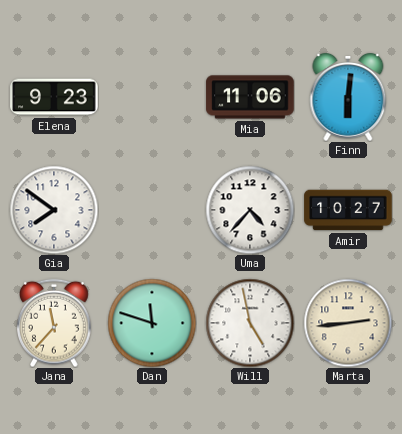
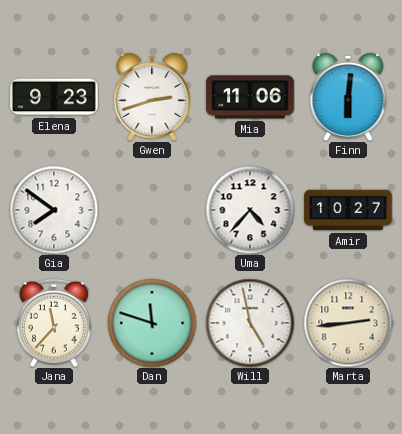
Gwen: none -> 2:42
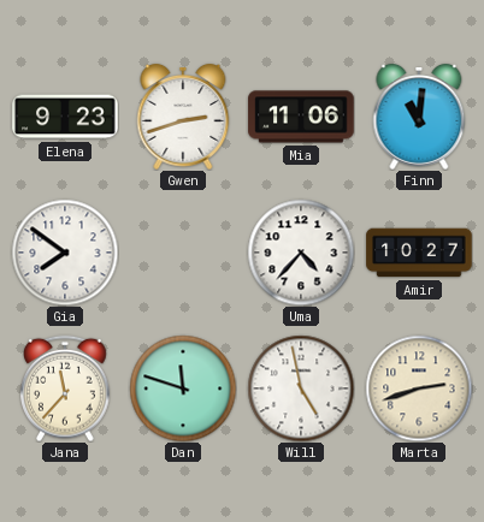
Finn: 6:01 -> 11:01
Marta: 2:44 -> 2:42
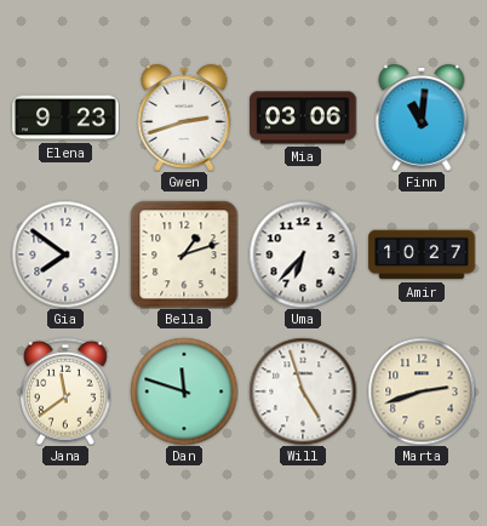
Mia: 11:06 -> 03:06
Bella: none -> 1:12
Uma: 4:37 -> 6:37
Jana: 11:37 -> 11:39
Will: 4:58 -> 4:57
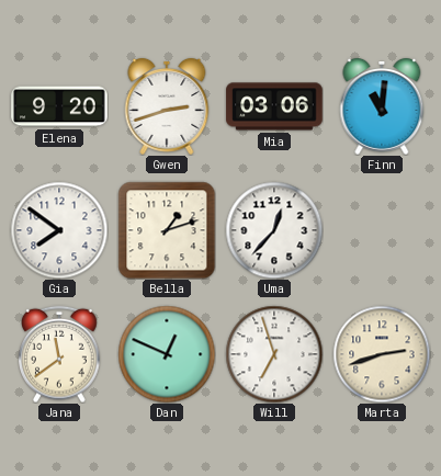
Elena: 9:23 -> 9:20
Uma: 6:37 -> 12:37
Amir: 10:27 -> none
Dan: 11:48 -> 12:49
Will: 4:57 -> 6:57
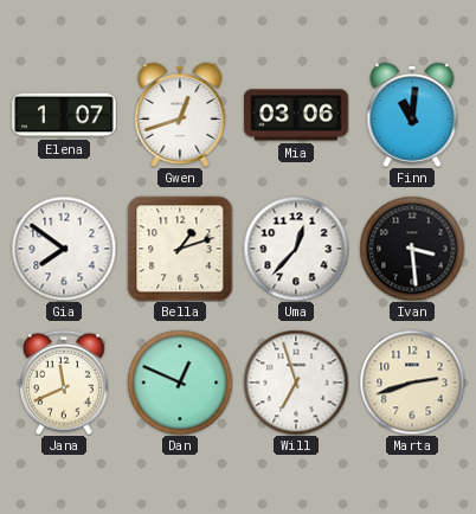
Elena: 9:20 -> 1:07
Gwen: 2:42 -> 12:42
Ivan: none -> 3:29
Jana: 11:39 -> 11:41
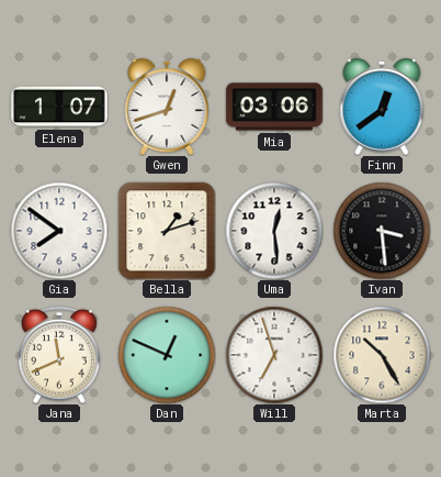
Finn: 11:01 -> 12:39
Uma: 12:37 -> 12:29
Marta: 2:42 -> 10:25
